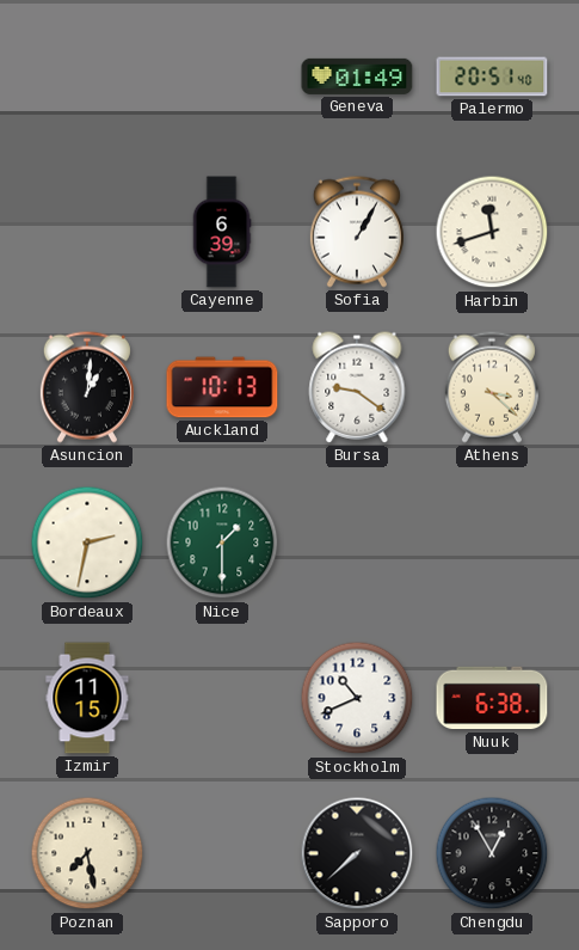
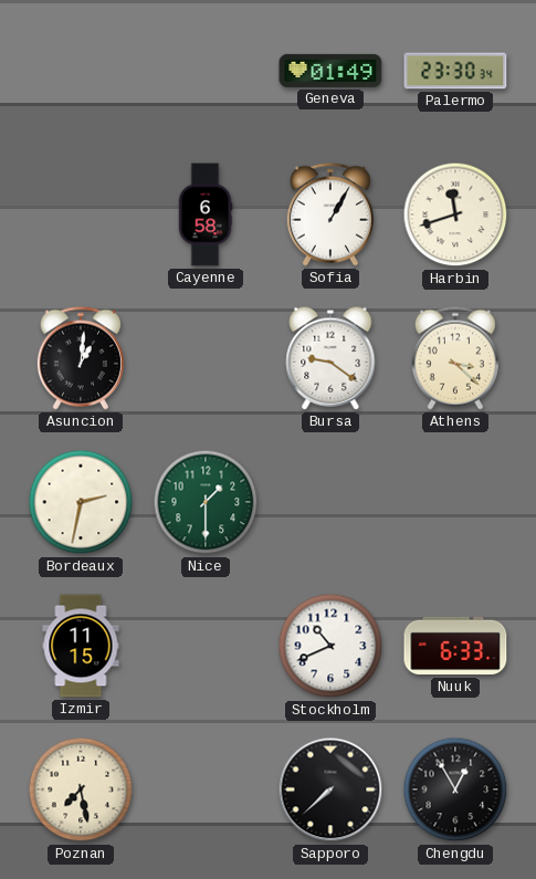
Palermo: 20:51 -> 23:30
Cayenne: 6:39 -> 6:58
Auckland: 10:13 -> none
Nuuk: 6:38 -> 6:33
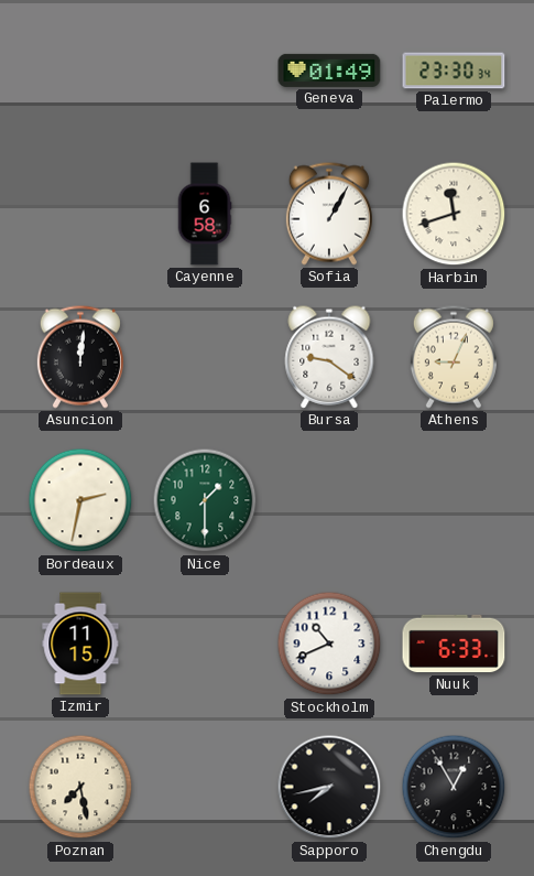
Asuncion: 1:01 -> 12:01
Athens: 3:22 -> 9:04
Sapporo: 7:38 -> 7:43
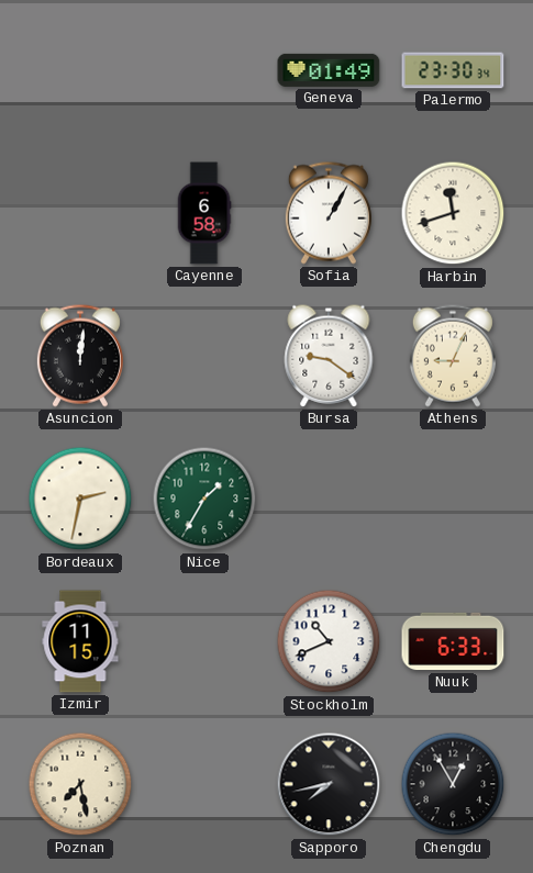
Nice: 1:30 -> 1:35
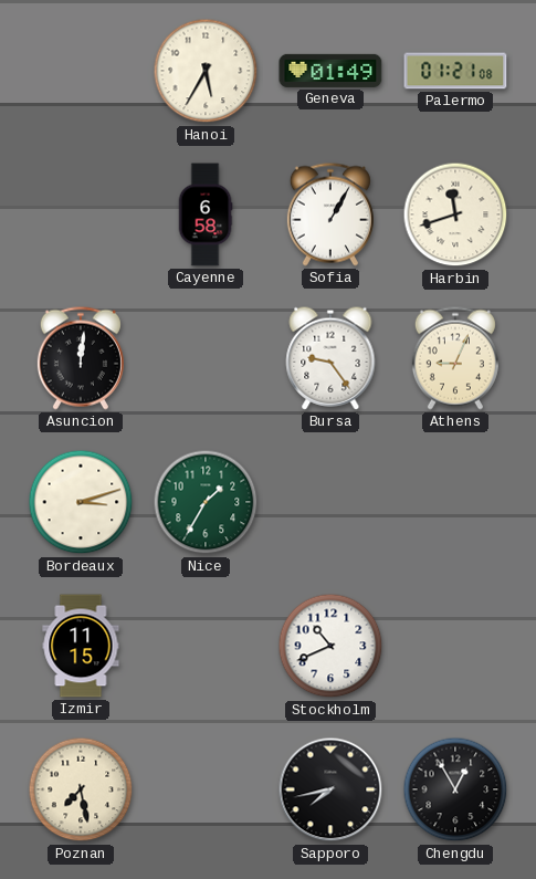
Hanoi: none -> 5:35
Palermo: 23:30 -> 01:21
Bursa: 9:21 -> 9:24
Bordeaux: 2:32 -> 3:12
Nuuk: 6:33 -> none
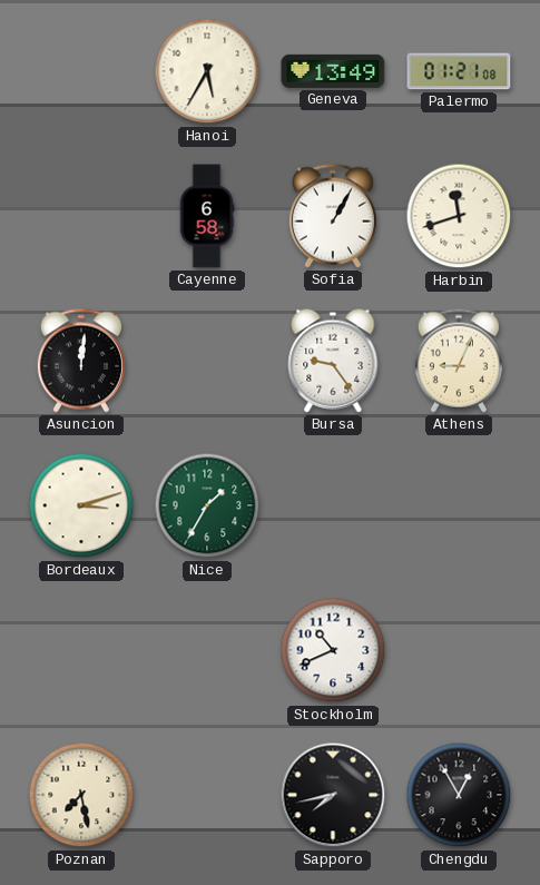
Geneva: 01:49 -> 13:49
Izmir: 11:15 -> none
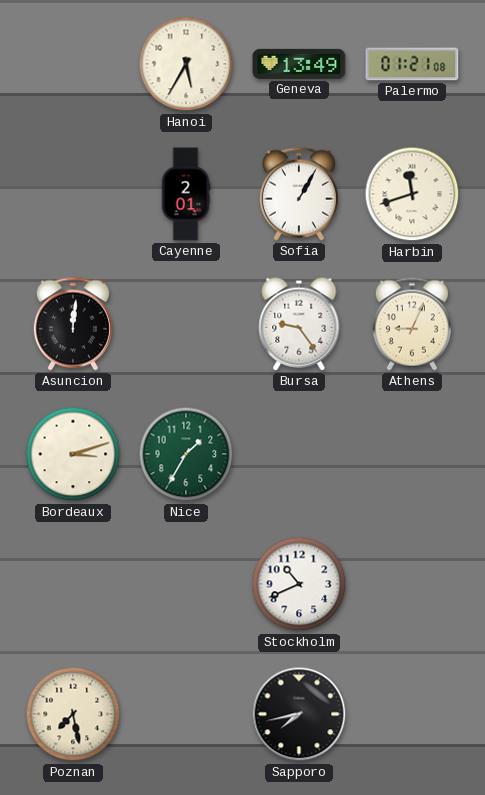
Cayenne: 6:58 -> 2:01
Chengdu: 12:55 -> none
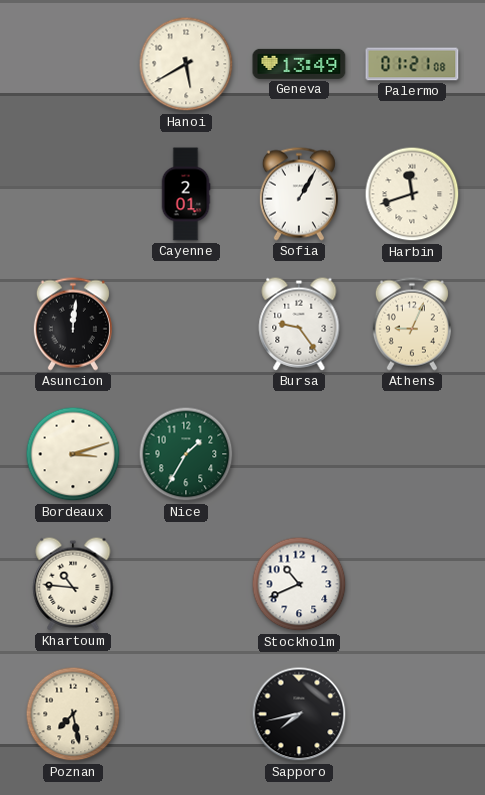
Hanoi: 5:35 -> 5:40
Khartoum: none -> 10:46
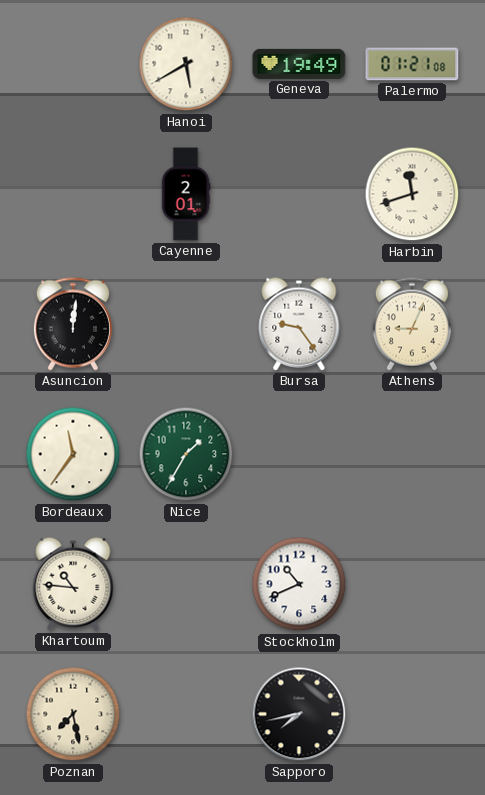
Geneva: 13:49 -> 19:49
Sofia: 1:05 -> none
Bordeaux: 3:12 -> 11:36
